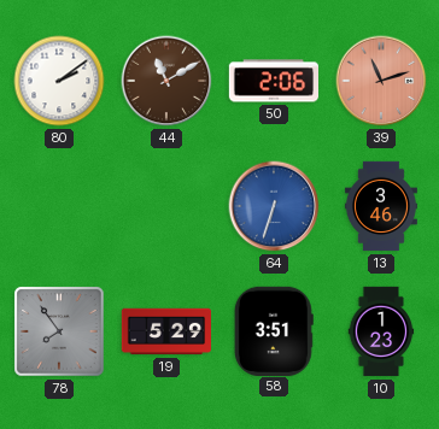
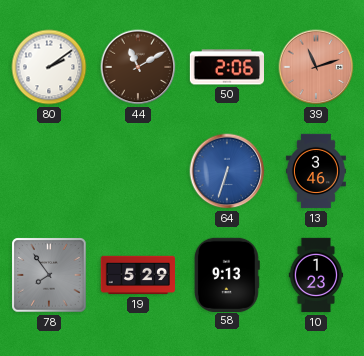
58: 3:51 -> 9:13
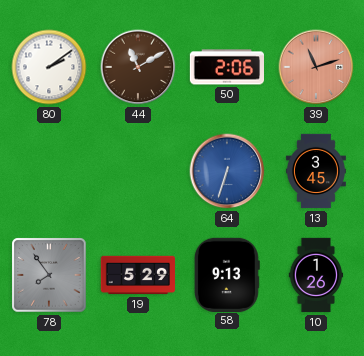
13: 3:46 -> 3:45
10: 1:23 -> 1:26
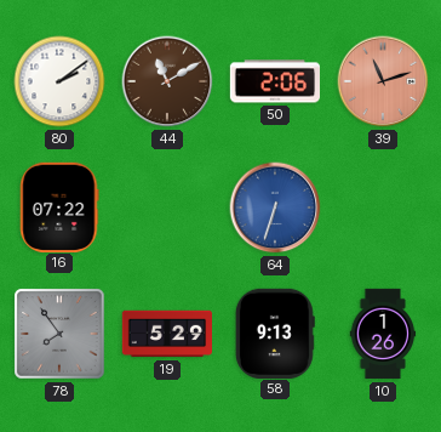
16: none -> 07:22
13: 3:45 -> none
